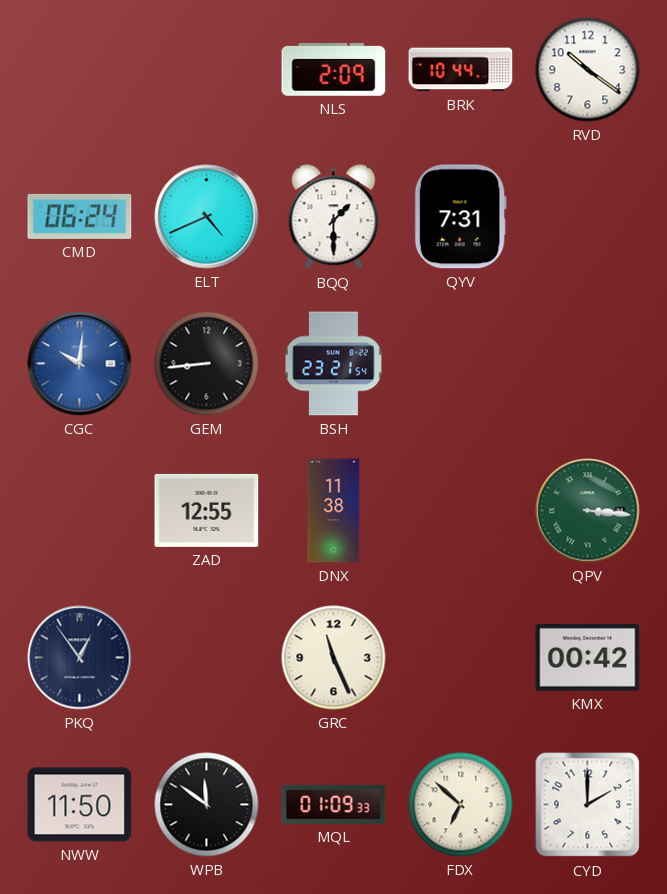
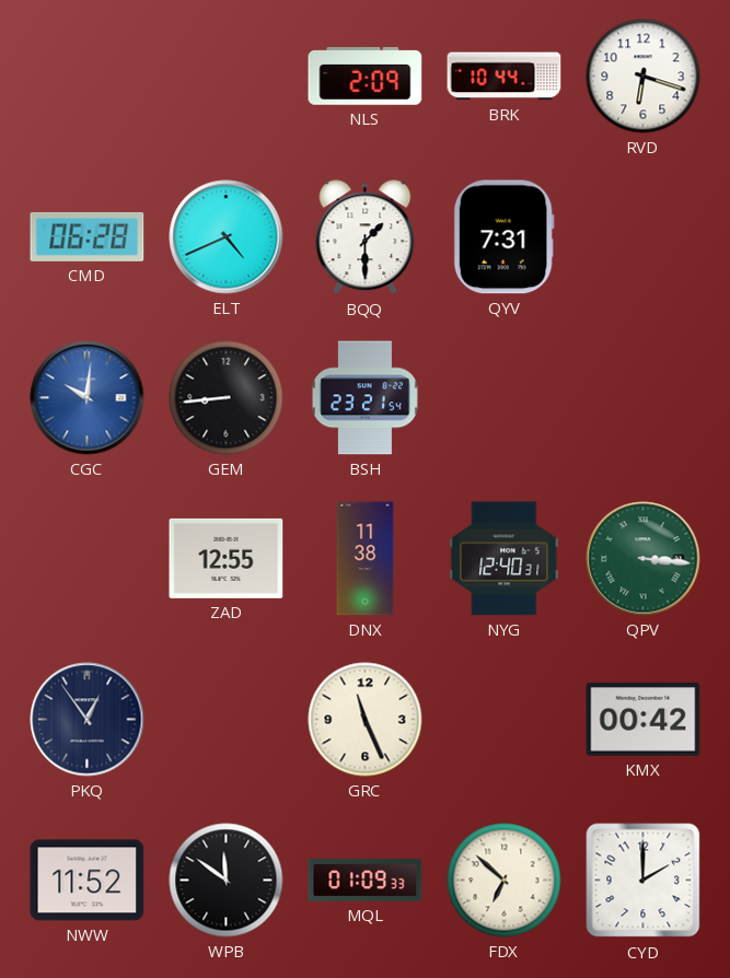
RVD: 10:21 -> 6:18
CMD: 06:24 -> 06:28
NYG: none -> 12:40
NWW: 11:50 -> 11:52
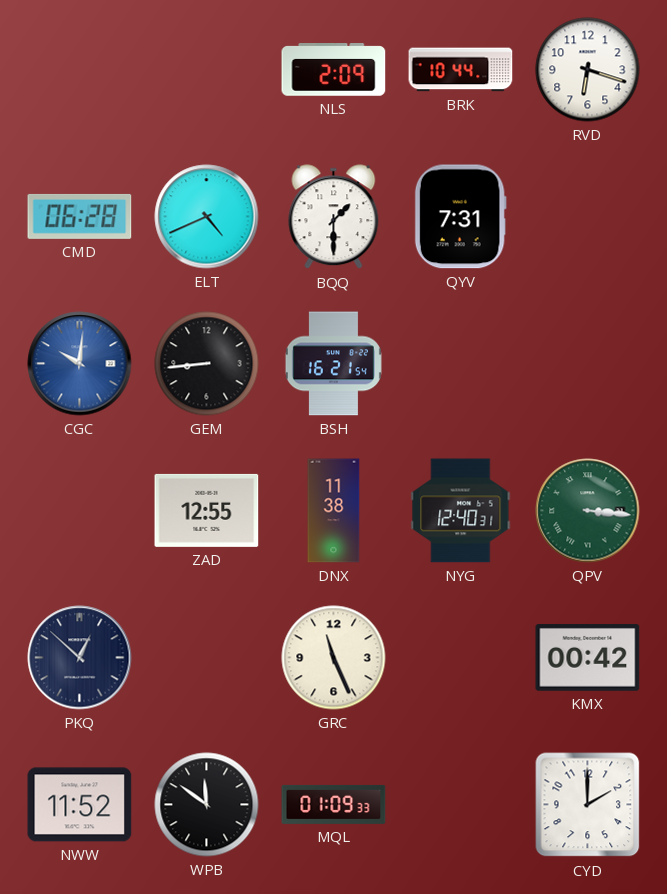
BSH: 23:21 -> 16:21
PKQ: 12:54 -> 12:52
FDX: 6:52 -> none
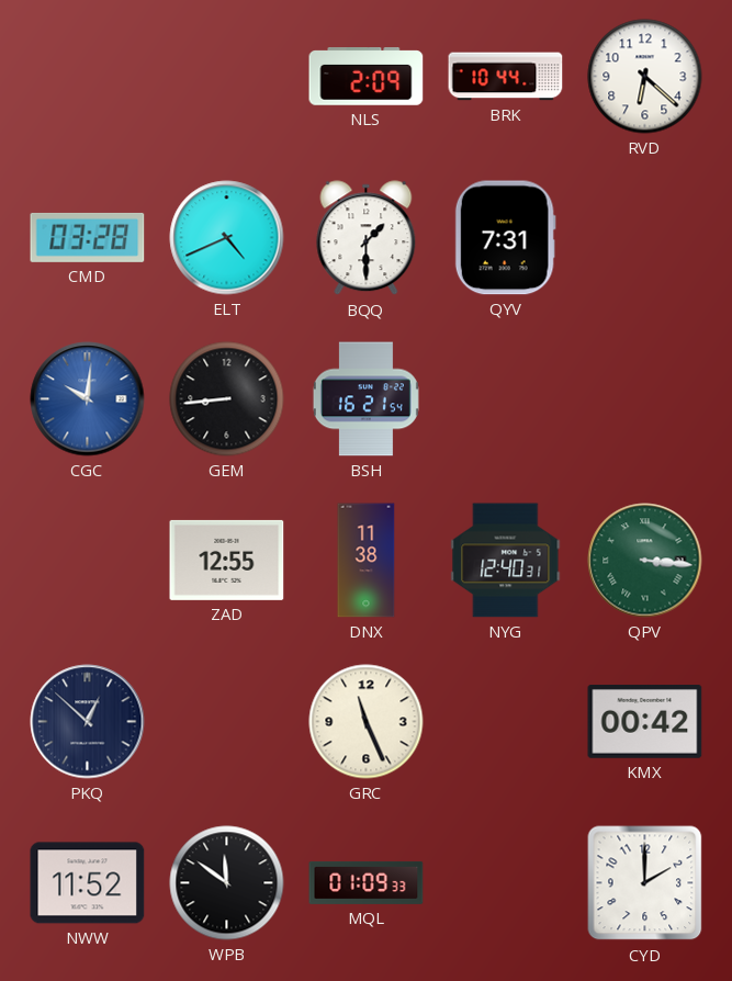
RVD: 6:18 -> 6:22
CMD: 06:28 -> 03:28
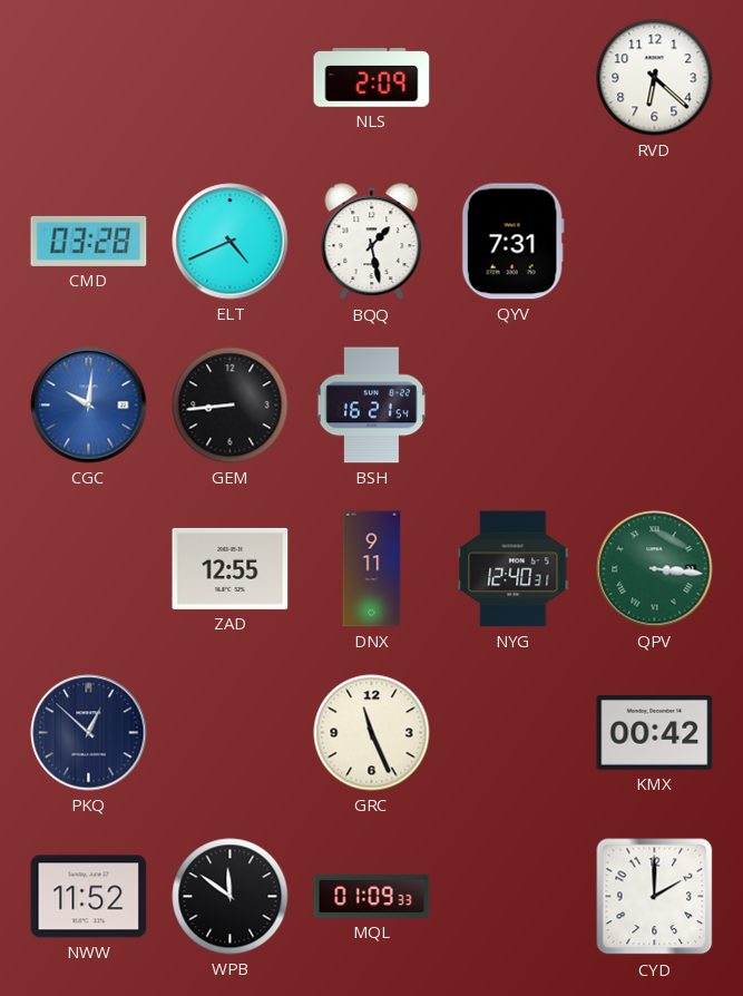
BRK: 10:44 -> none
BQQ: 1:30 -> 1:28
DNX: 11:38 -> 9:11
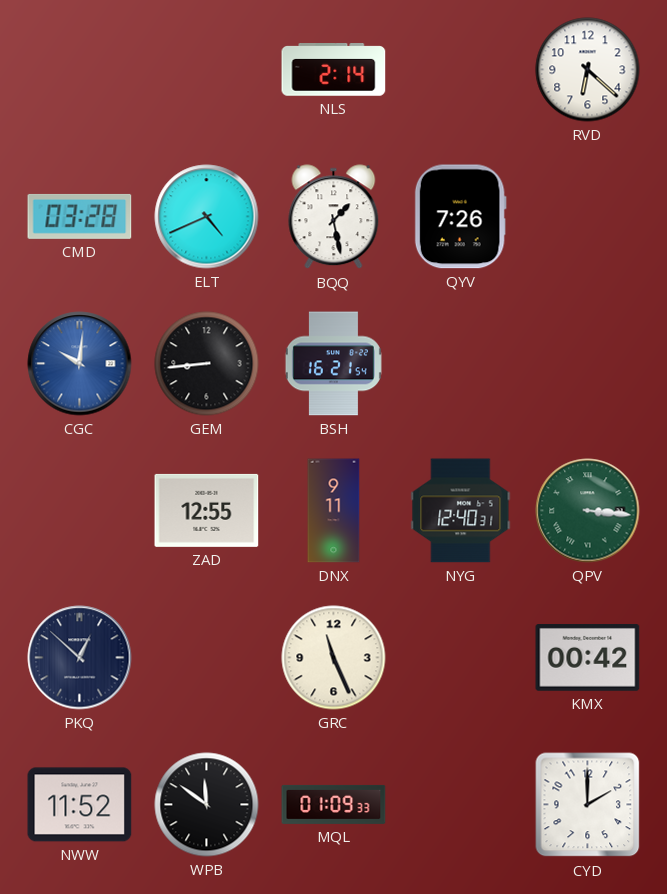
NLS: 2:09 -> 2:14
QYV: 7:31 -> 7:26
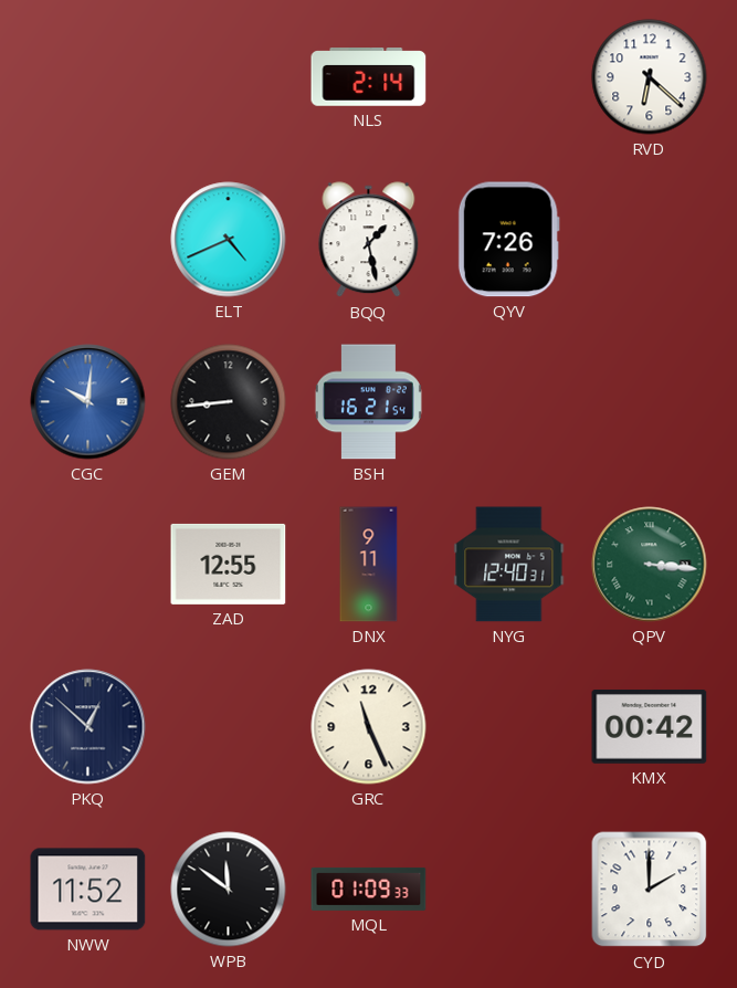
CMD: 03:28 -> none
